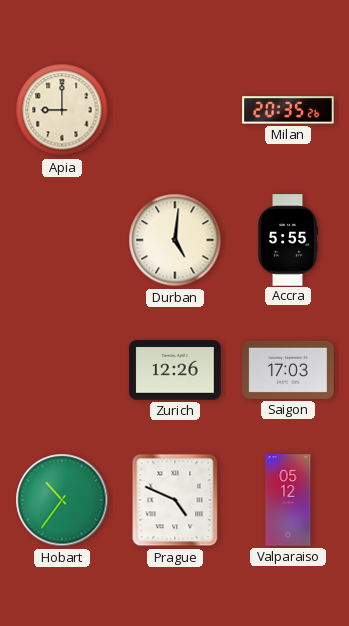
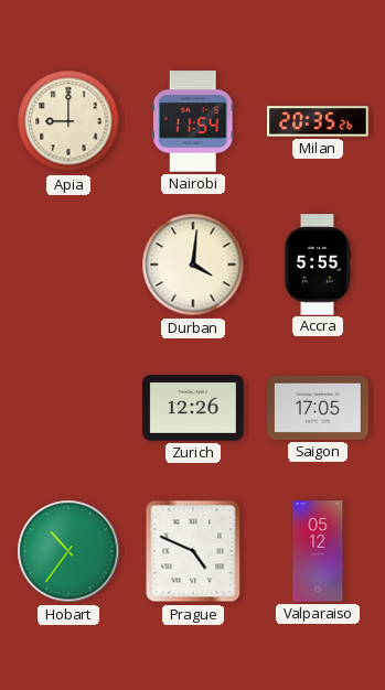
Nairobi: none -> 11:54
Durban: 5:01 -> 4:01
Saigon: 17:03 -> 17:05
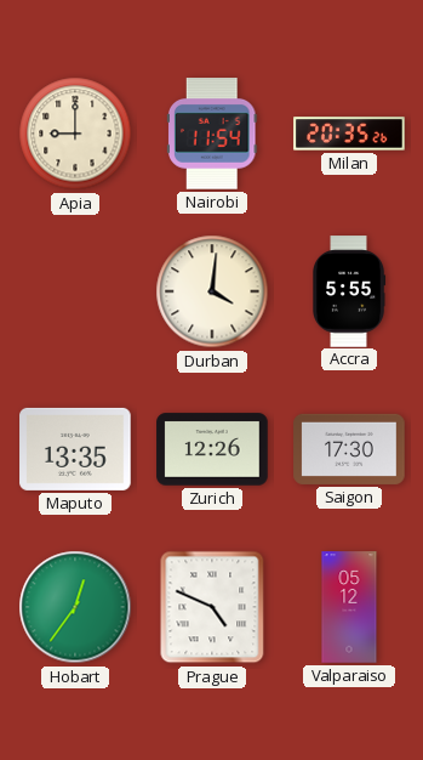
Maputo: none -> 13:35
Saigon: 17:05 -> 17:30
Hobart: 10:36 -> 12:36
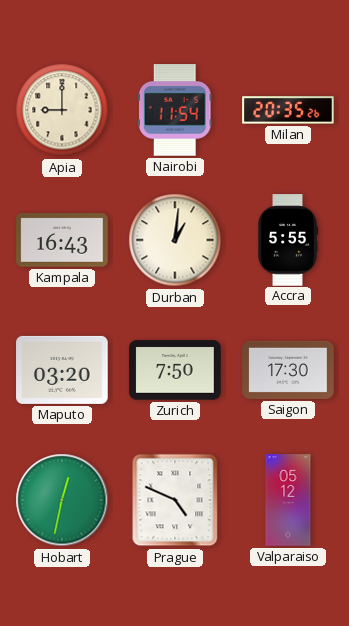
Kampala: none -> 16:43
Durban: 4:01 -> 1:01
Maputo: 13:35 -> 03:20
Zurich: 12:26 -> 7:50
Hobart: 12:36 -> 12:32
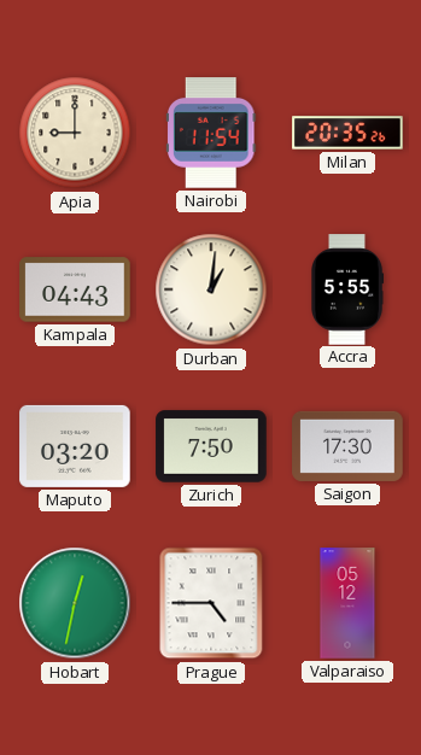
Kampala: 16:43 -> 04:43
Prague: 4:49 -> 4:45
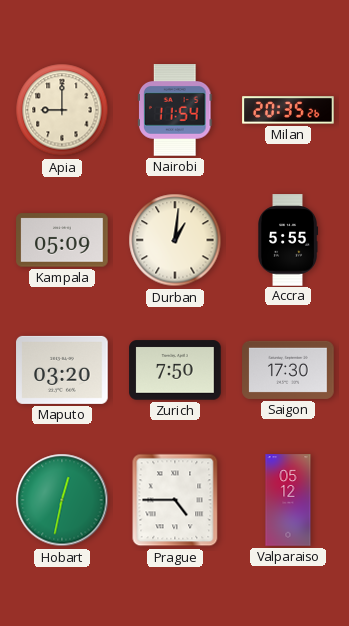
Kampala: 04:43 -> 05:09
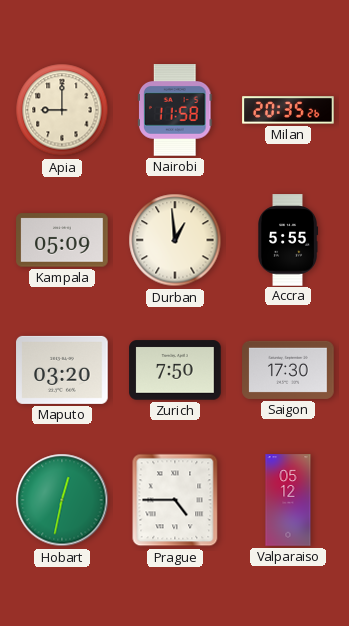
Nairobi: 11:54 -> 11:58
Durban: 1:01 -> 12:59
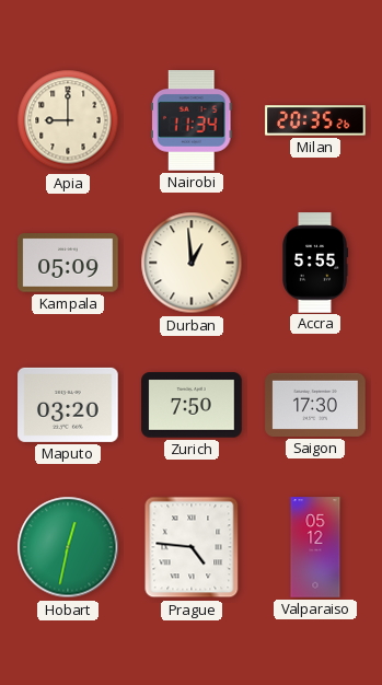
Nairobi: 11:58 -> 11:34
Prague: 4:45 -> 4:46
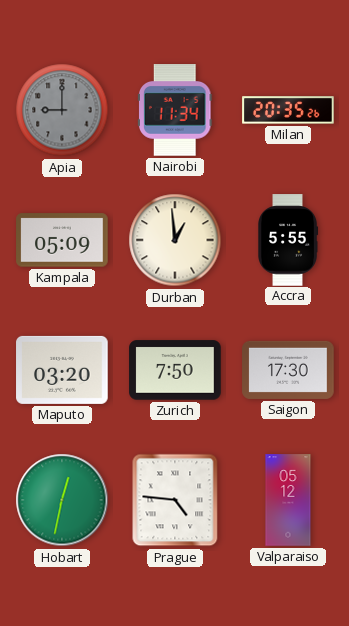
Apia dial: cream -> grey
